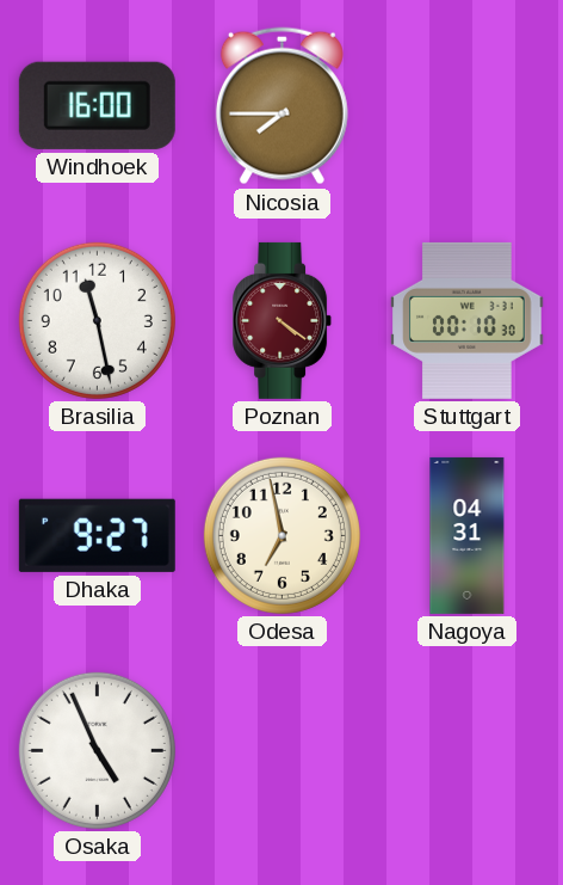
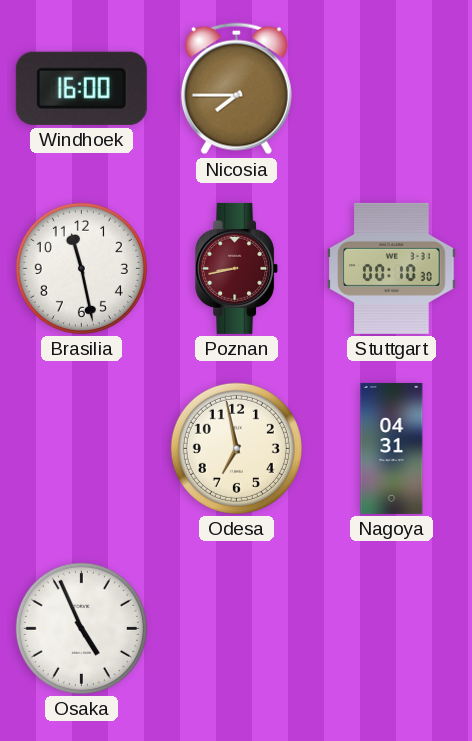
Poznan: 4:21 -> 8:43
Dhaka: 9:27 -> none
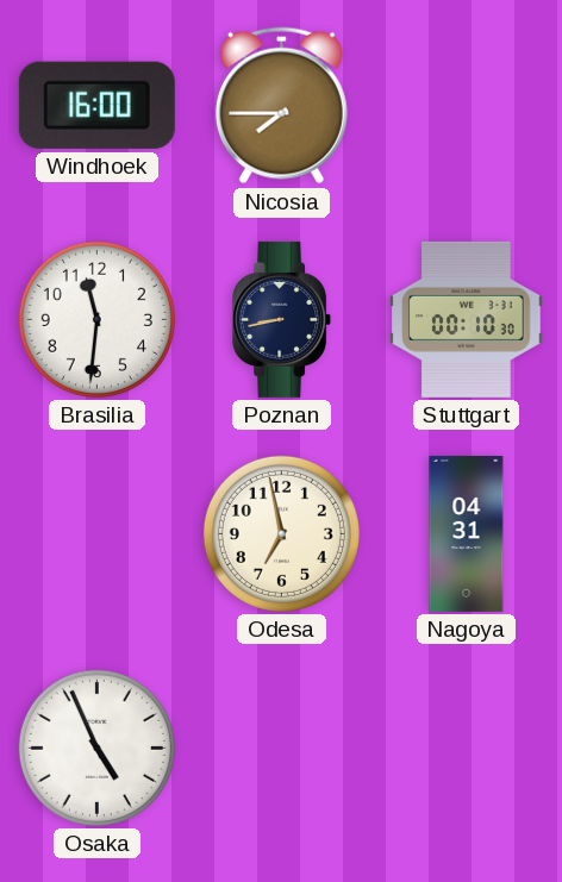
Brasilia: 11:28 -> 11:31
Poznan dial: burgundy -> navy
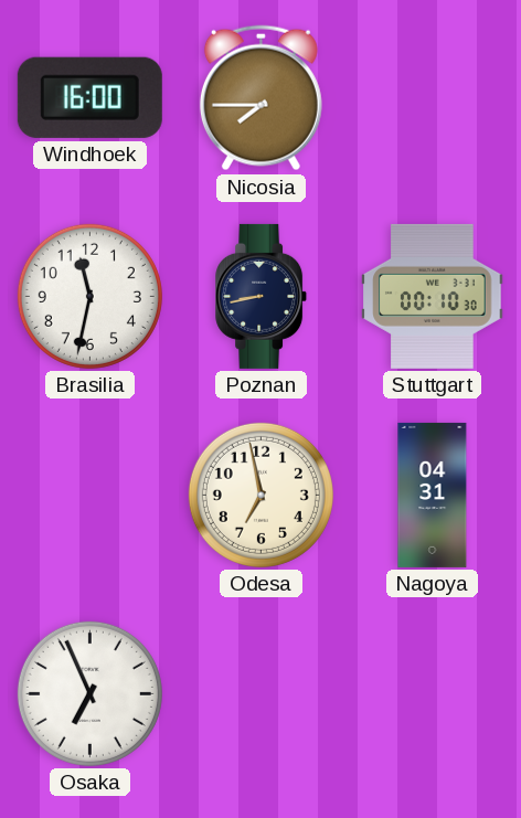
Brasilia: 11:31 -> 11:32
Osaka: 4:56 -> 6:56
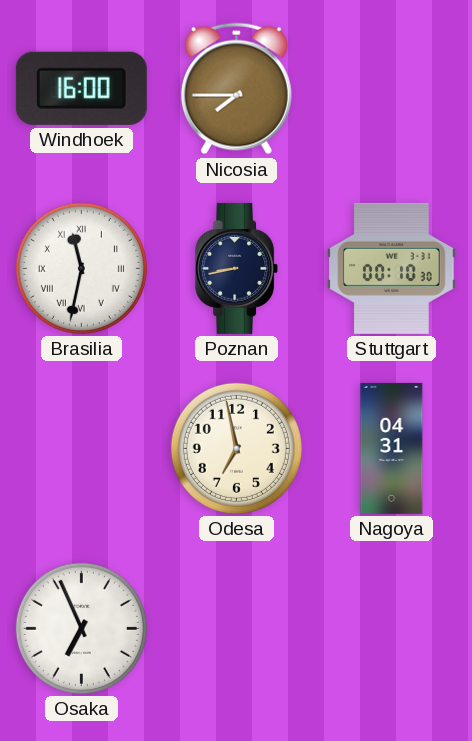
Brasilia numerals: Arabic -> Roman
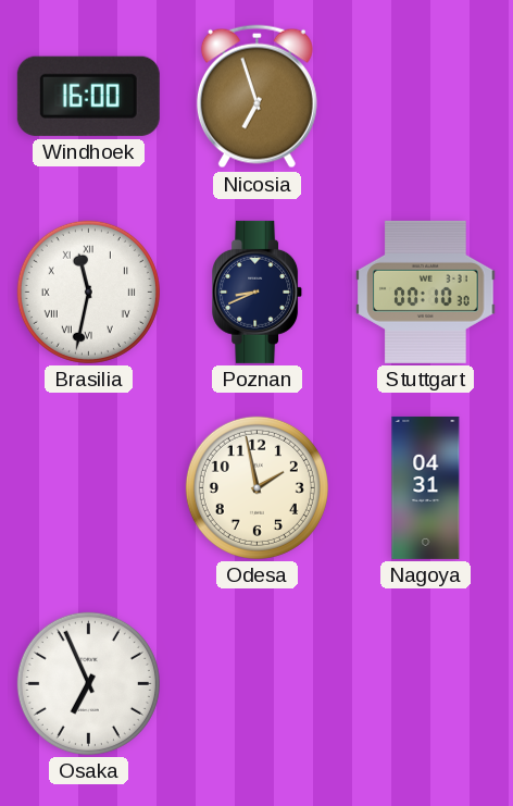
Nicosia: 7:45 -> 6:57
Poznan: 8:43 -> 8:41
Odesa: 6:58 -> 1:58
